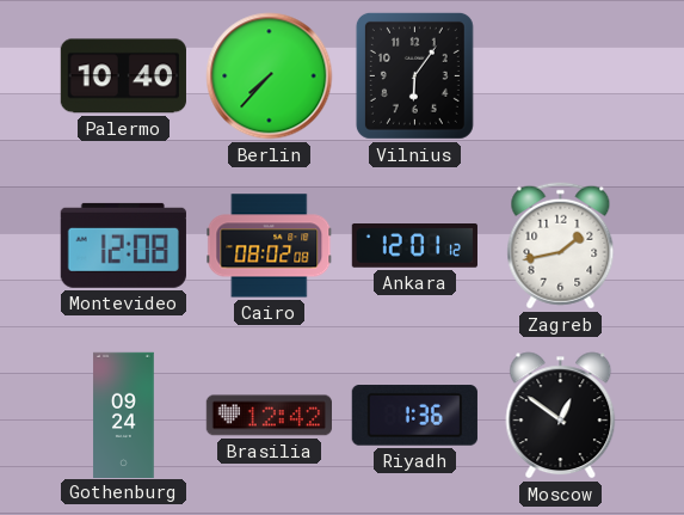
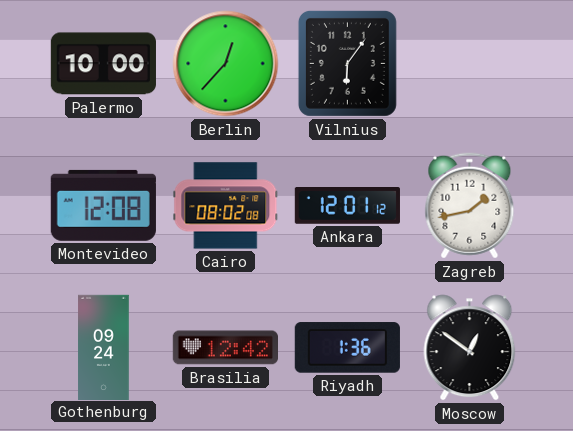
Palermo: 10:40 -> 10:00
Berlin: 7:37 -> 12:37
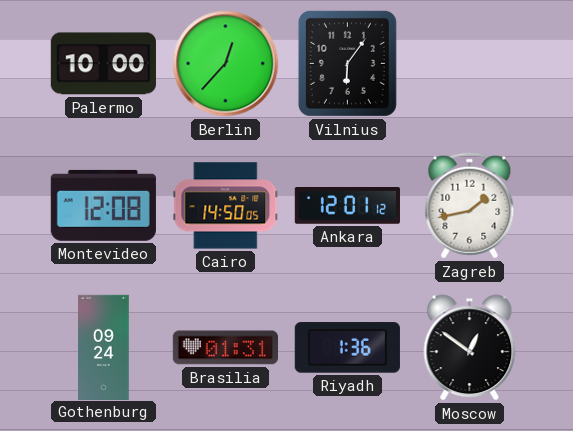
Cairo: 08:02 -> 14:50
Brasilia: 12:42 -> 01:31
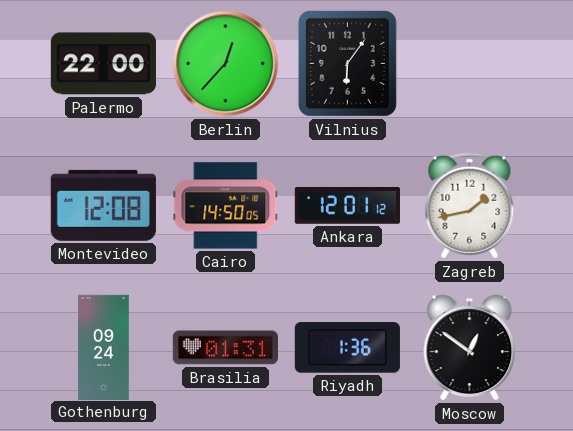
Palermo: 10:00 -> 22:00
